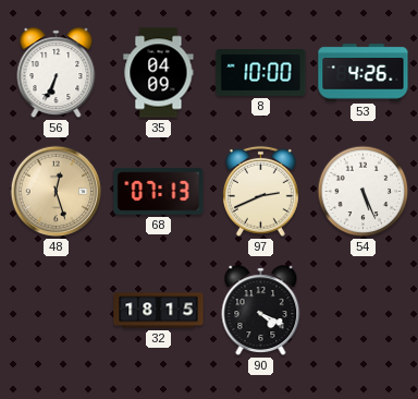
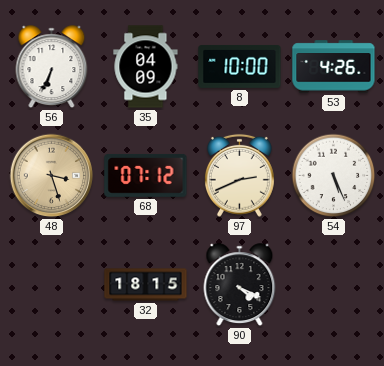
48: 12:27 -> 3:27
68: 07:13 -> 07:12
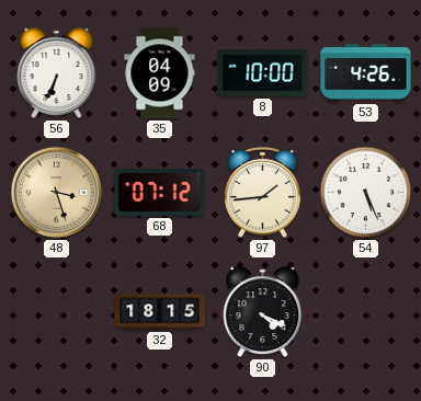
97: 2:41 -> 1:44
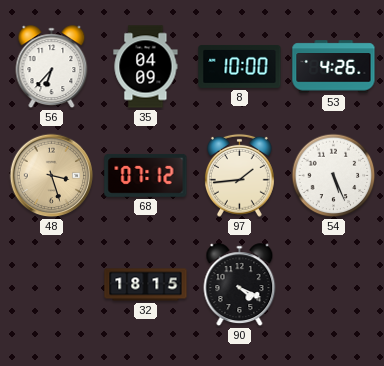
56: 6:34 -> 6:37
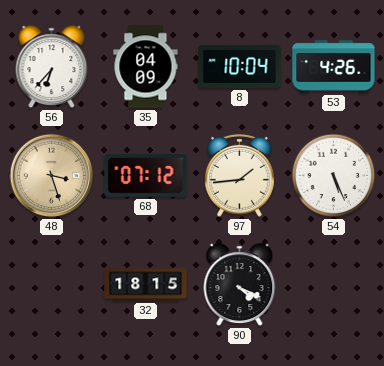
8: 10:00 -> 10:04
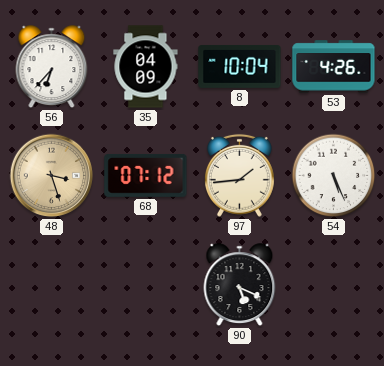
32: 18:15 -> none
90: 4:19 -> 5:19
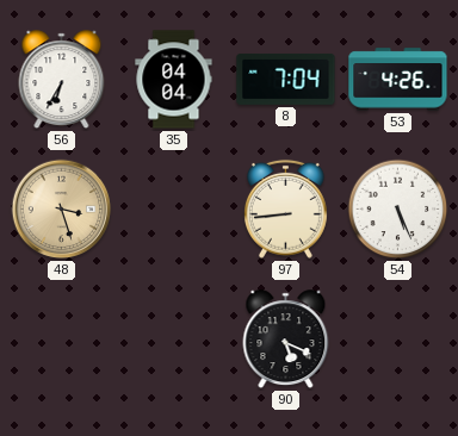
56: 6:37 -> 6:35
35: 04:09 -> 04:04
8: 10:04 -> 7:04
68: 07:12 -> none
97: 1:44 -> 8:44
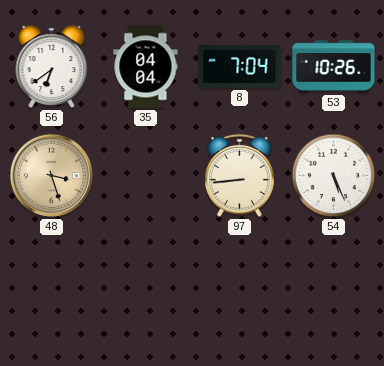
56: 6:35 -> 6:39
53: 4:26 -> 10:26
90: 5:19 -> none
